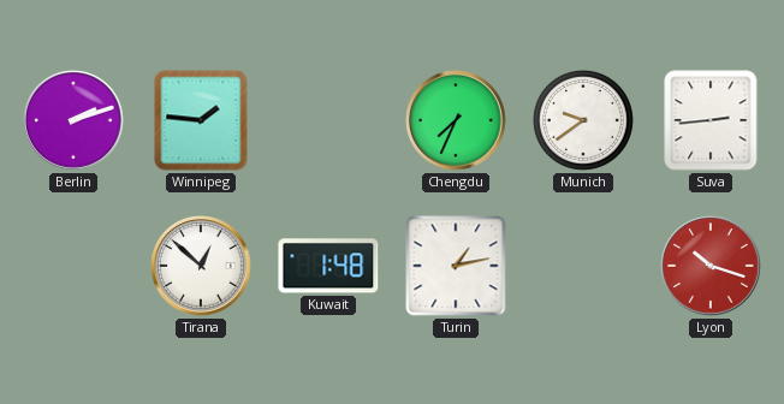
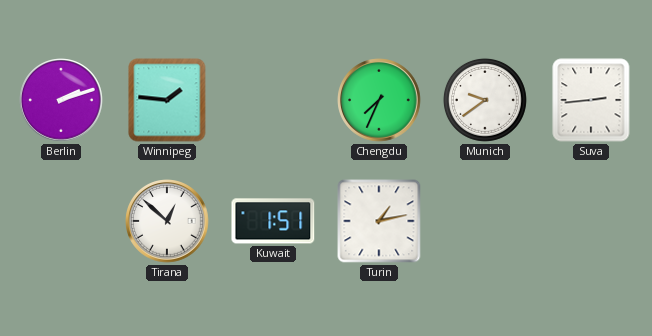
Kuwait: 1:48 -> 1:51
Lyon: 10:18 -> none
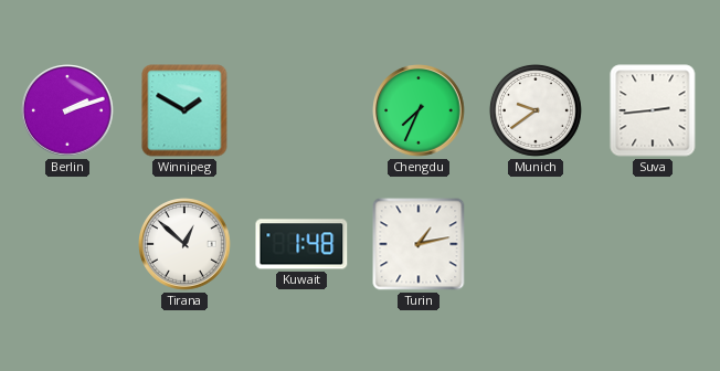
Winnipeg: 1:46 -> 1:50
Kuwait: 1:51 -> 1:48
